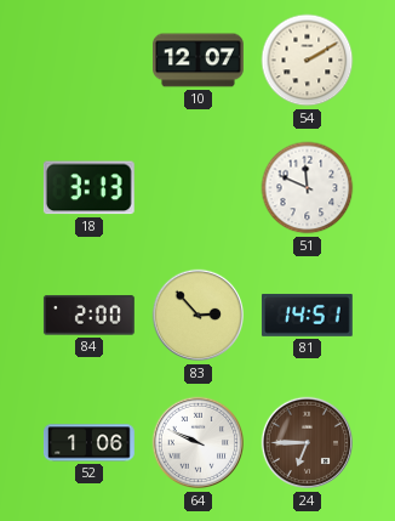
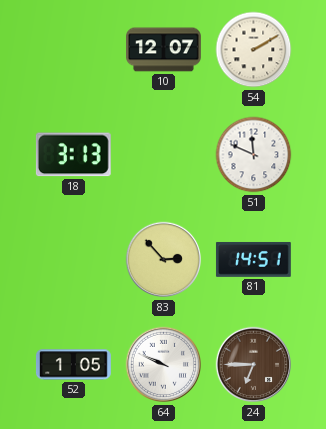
84: 2:00 -> none
52: 1:06 -> 1:05
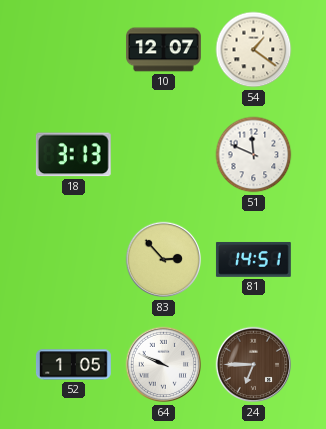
54: 2:10 -> 1:21
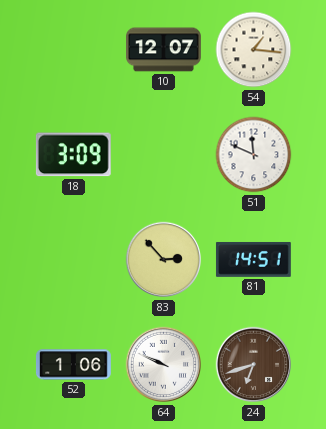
54: 1:21 -> 1:16
18: 3:13 -> 3:09
52: 1:05 -> 1:06
24: 6:45 -> 6:42
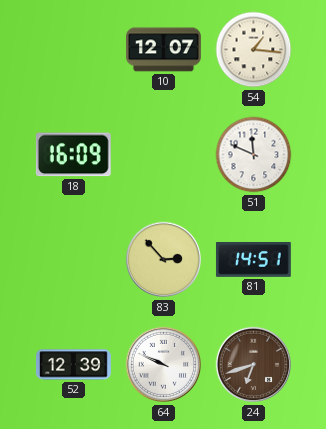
18: 3:09 -> 16:09
52: 1:06 -> 12:39
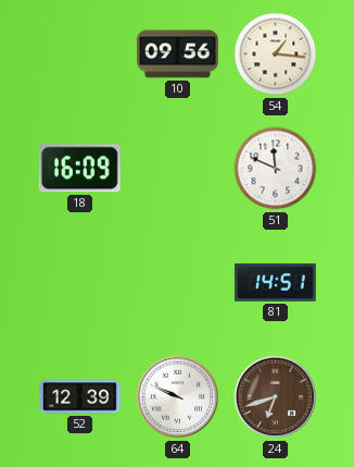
10: 12:07 -> 09:56
83: 2:53 -> none
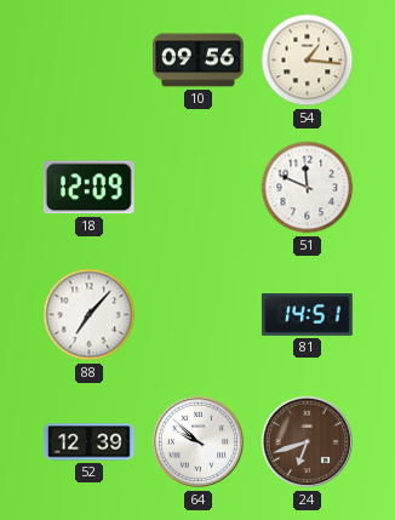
18: 16:09 -> 12:09
88: none -> 7:07
64: 9:49 -> 9:52
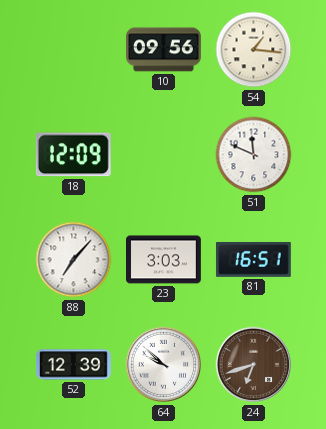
23: none -> 3:03
81: 14:51 -> 16:51
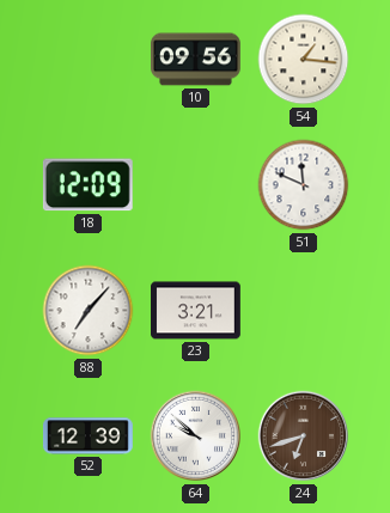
23: 3:03 -> 3:21
81: 16:51 -> none
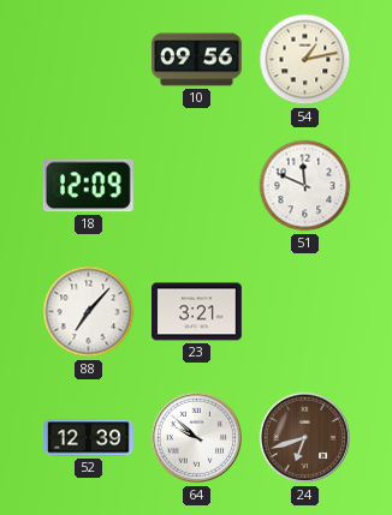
54: 1:16 -> 1:13
